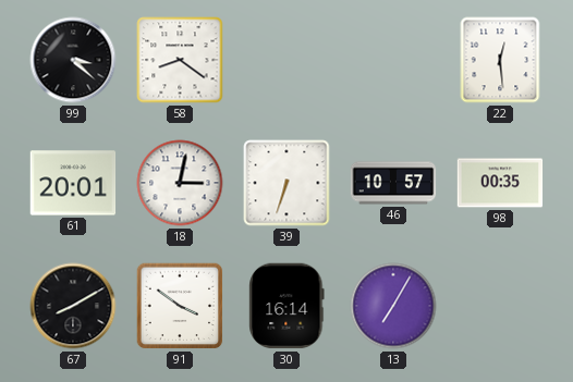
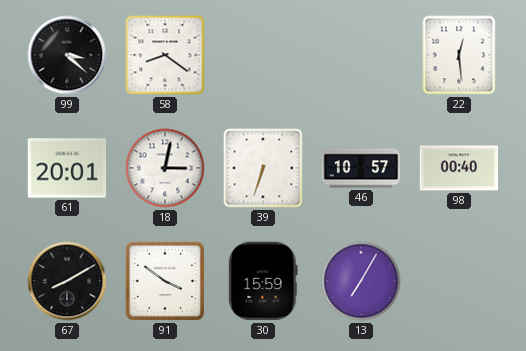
98: 00:35 -> 00:40
30: 16:14 -> 15:59
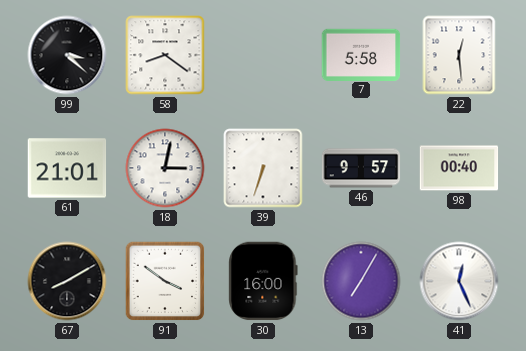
7: none -> 5:58
61: 20:01 -> 21:01
46: 10:57 -> 9:57
30: 15:59 -> 16:00
41: none -> 12:26
